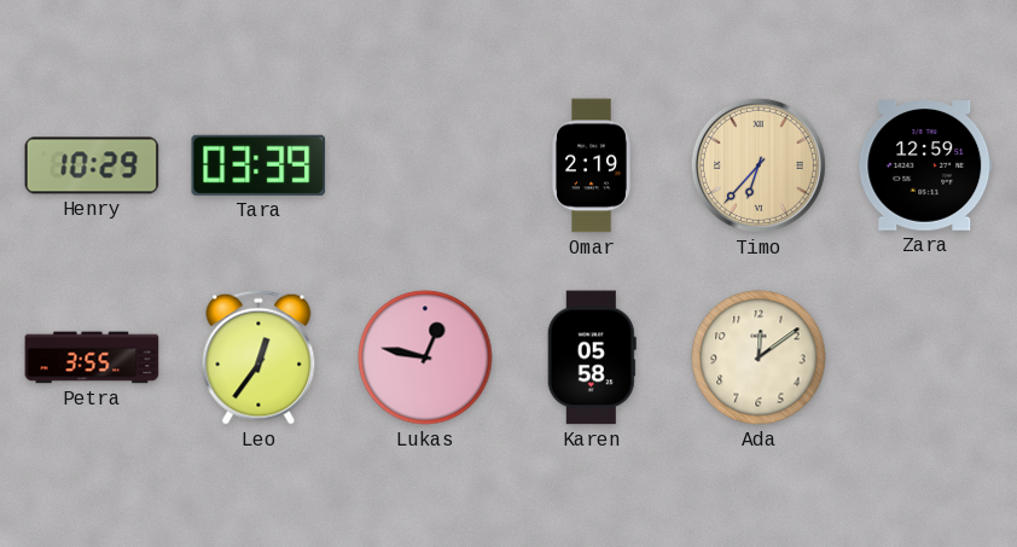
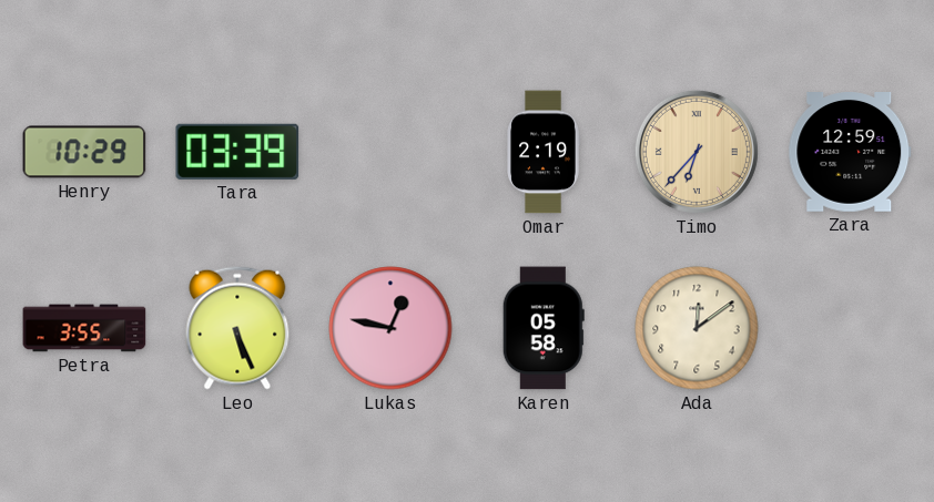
Leo: 12:36 -> 5:26
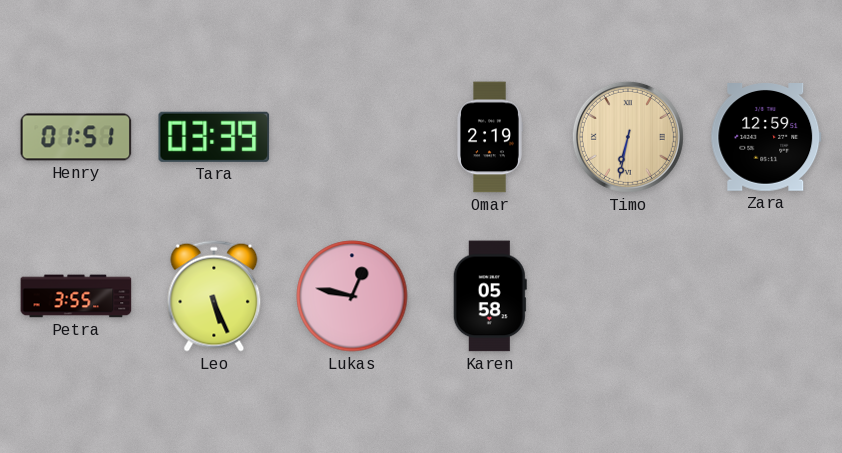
Henry: 10:29 -> 01:51
Timo: 6:37 -> 6:32
Ada: 12:09 -> none
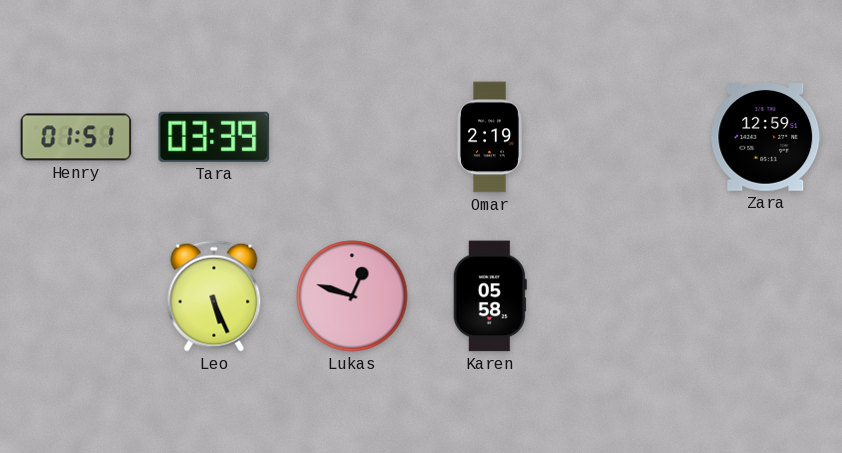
Timo: 6:32 -> none
Petra: 3:55 -> none
Lukas: 12:47 -> 12:48
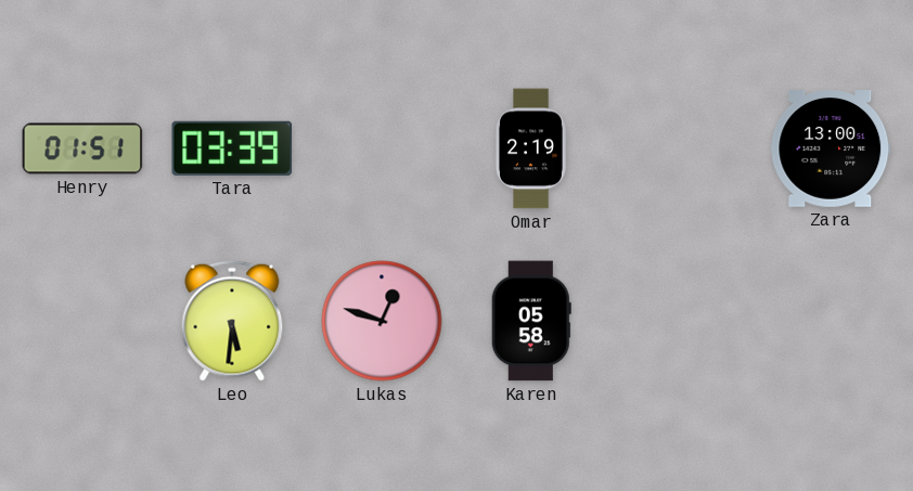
Zara: 12:59 -> 13:00
Leo: 5:26 -> 5:31
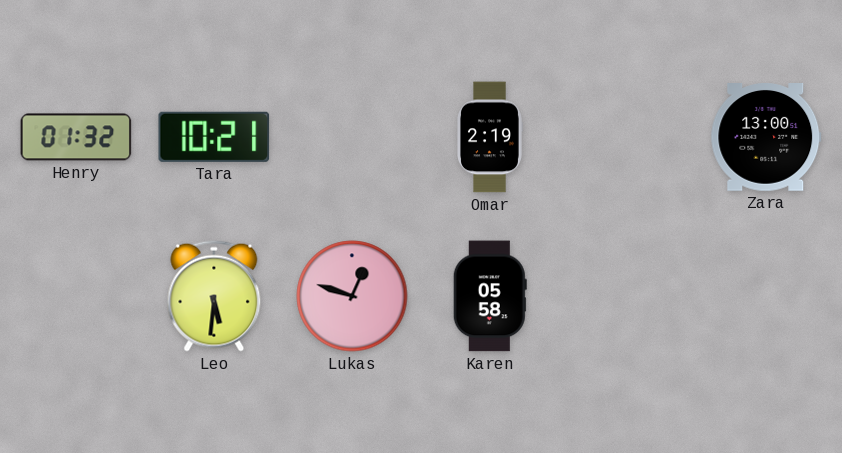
Henry: 01:51 -> 01:32
Tara: 03:39 -> 10:21
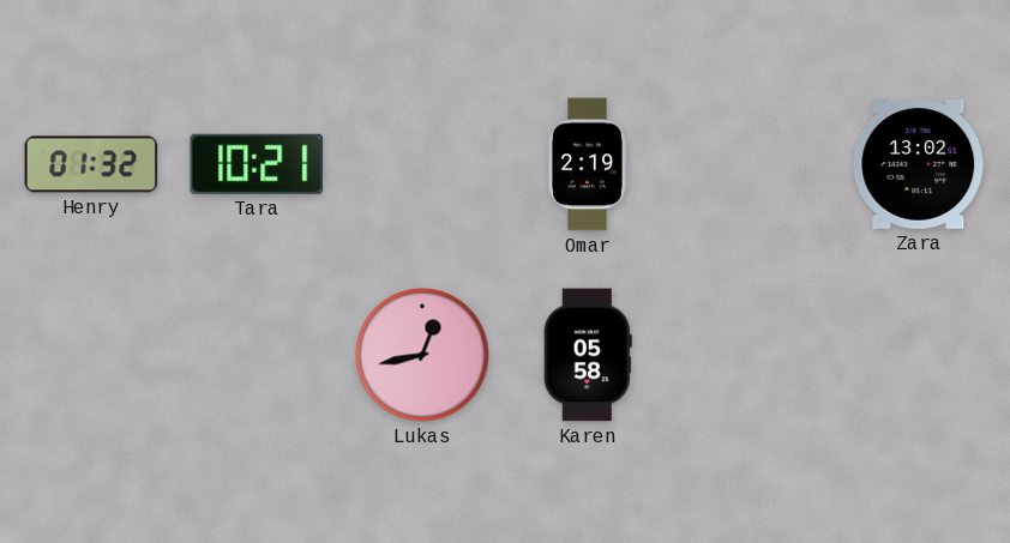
Zara: 13:00 -> 13:02
Leo: 5:31 -> none
Lukas: 12:48 -> 12:43
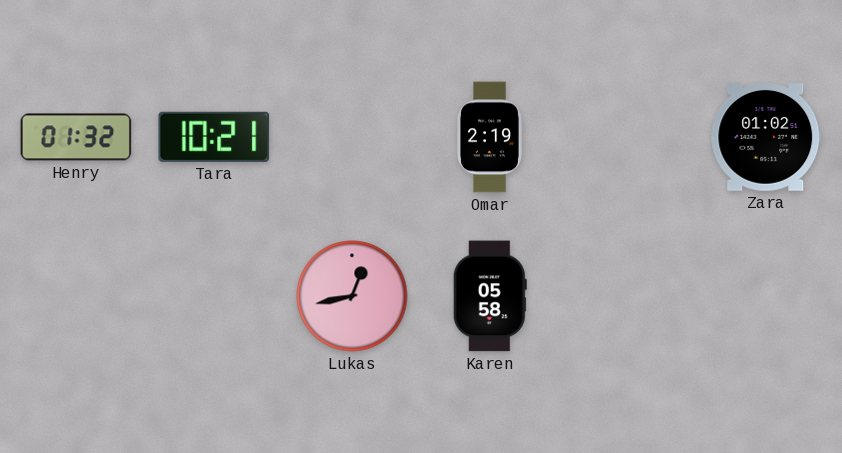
Zara: 13:02 -> 01:02
